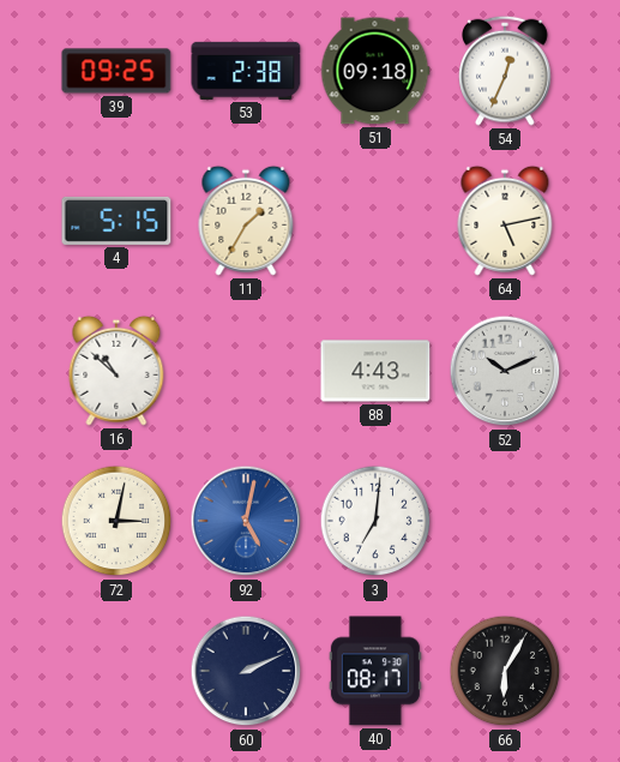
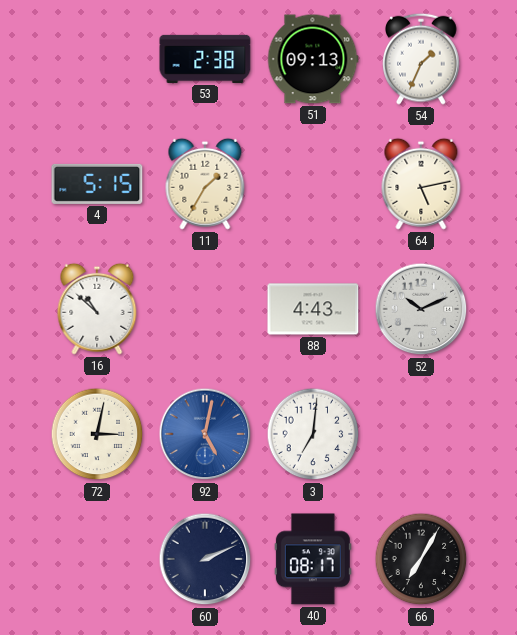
39: 09:25 -> none
51: 09:18 -> 09:13
54: 12:34 -> 1:34
66: 6:05 -> 7:05
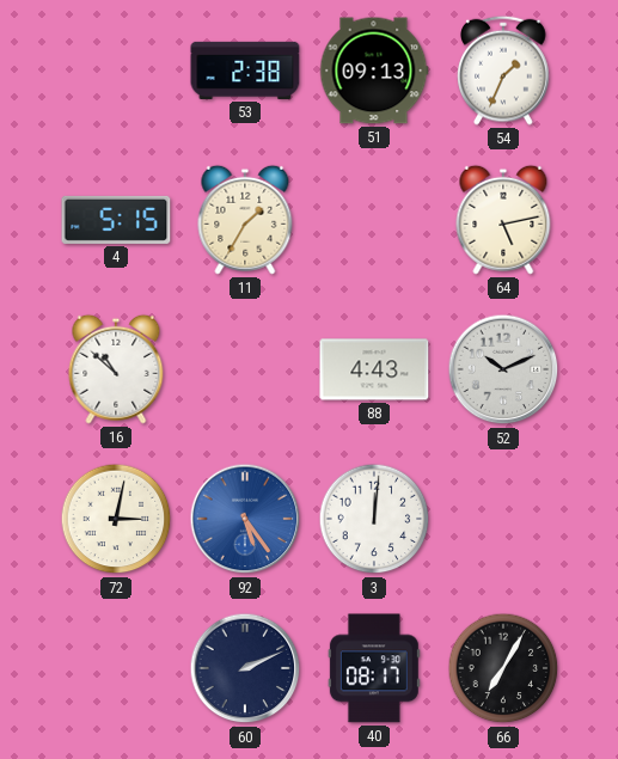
92: 5:02 -> 5:24
3: 7:01 -> 12:01
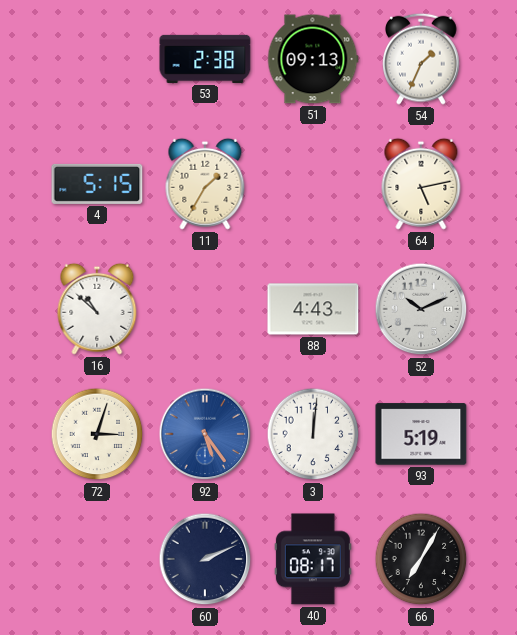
72: 3:02 -> 3:03
93: none -> 5:19
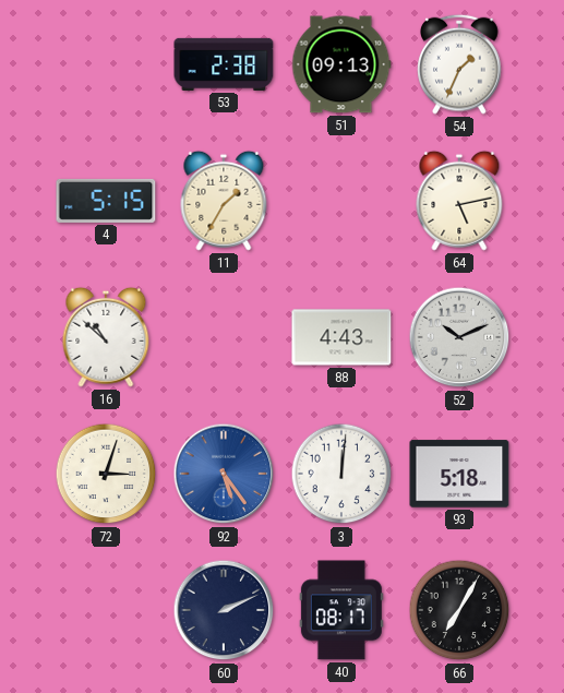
93: 5:19 -> 5:18
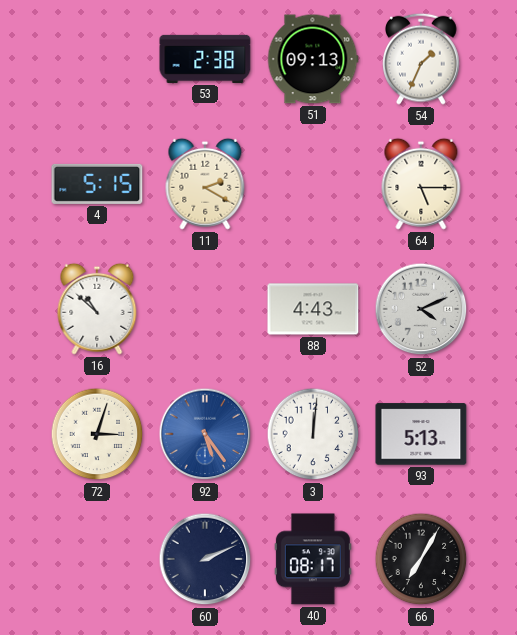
11: 1:35 -> 2:20
64: 5:13 -> 5:15
52: 10:11 -> 4:11
93: 5:18 -> 5:13
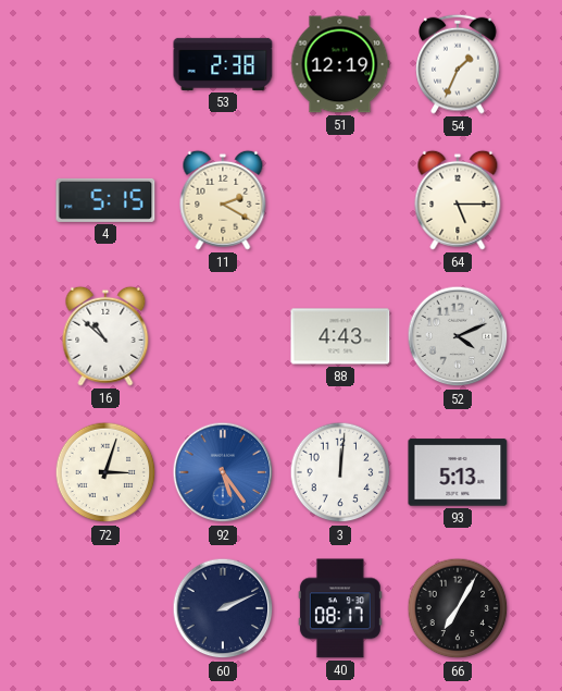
51: 09:13 -> 12:19
